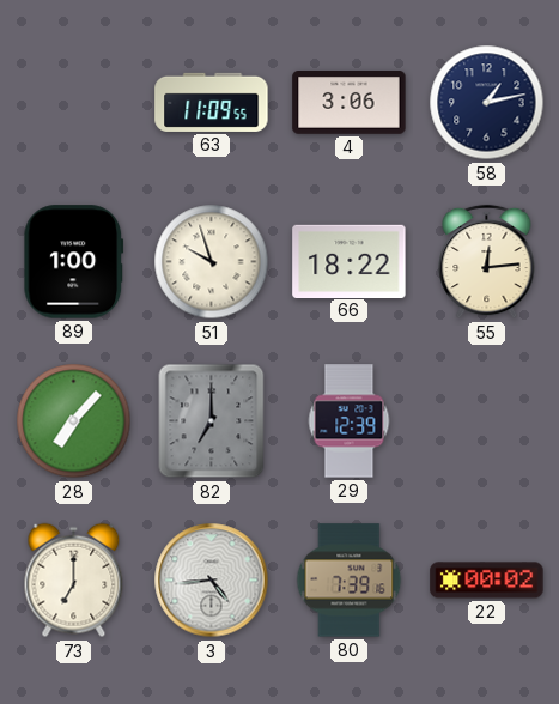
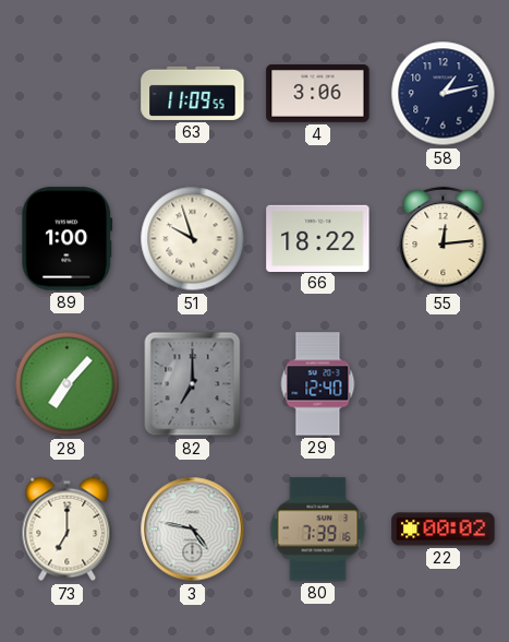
29: 12:39 -> 12:40
3: 4:44 -> 4:47
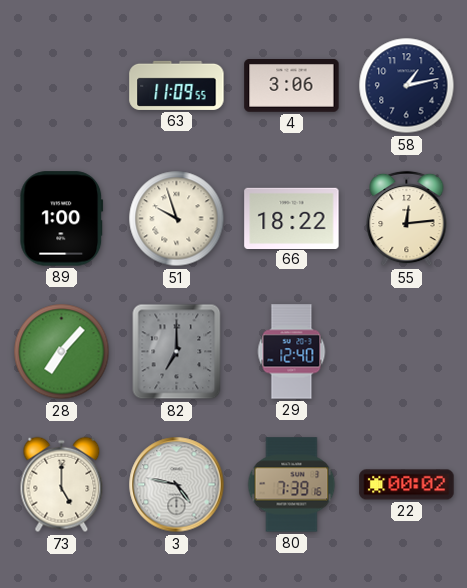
73: 7:00 -> 5:00
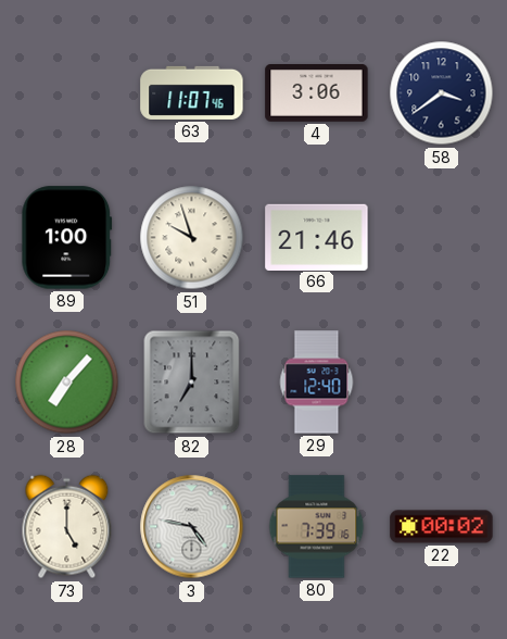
63: 11:09 -> 11:07
58: 1:13 -> 3:39
66: 18:22 -> 21:46
55: 12:14 -> none
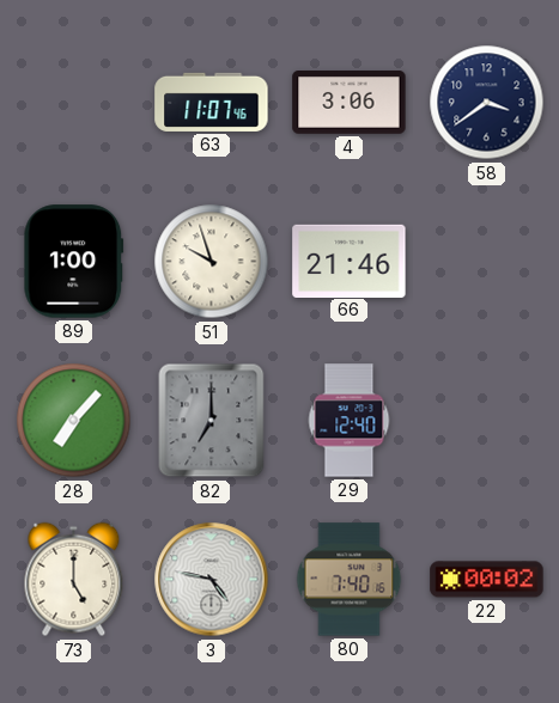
80: 7:39 -> 7:40
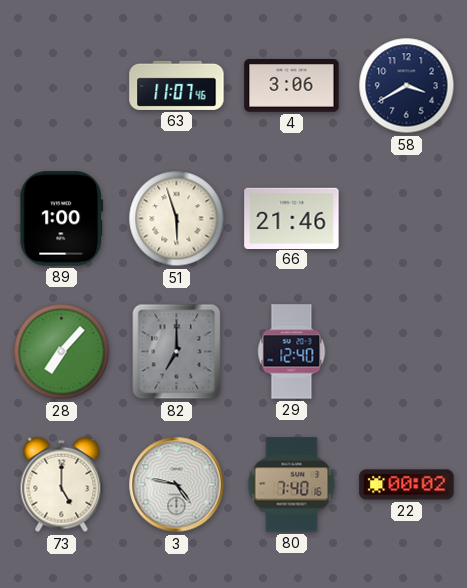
58: 3:39 -> 3:40
51: 9:57 -> 5:57
